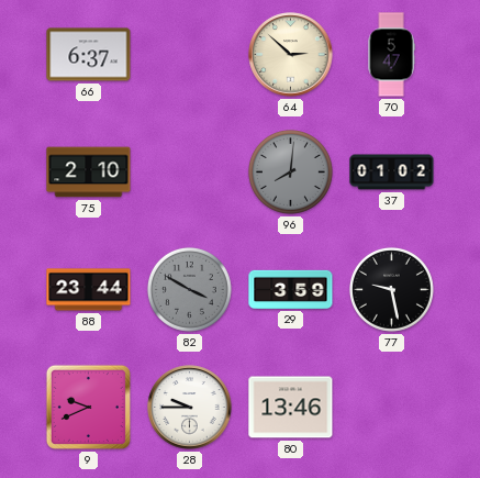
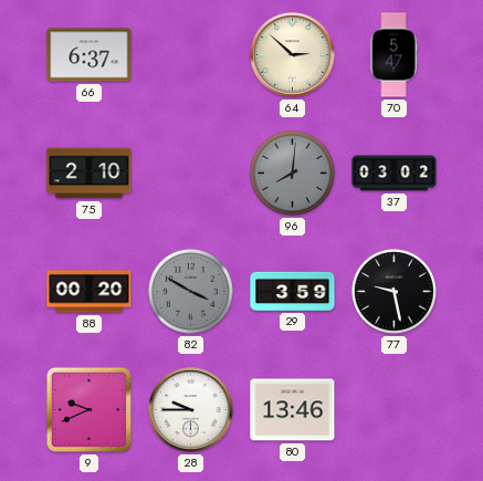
37: 01:02 -> 03:02
88: 23:44 -> 00:20
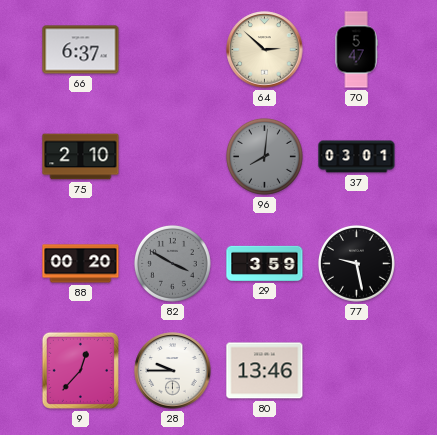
37: 03:02 -> 03:01
9: 9:41 -> 12:37
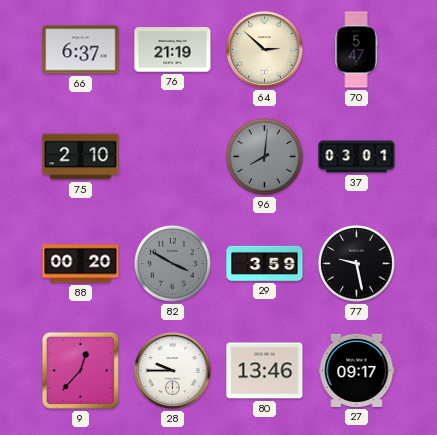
76: none -> 21:19
27: none -> 09:17
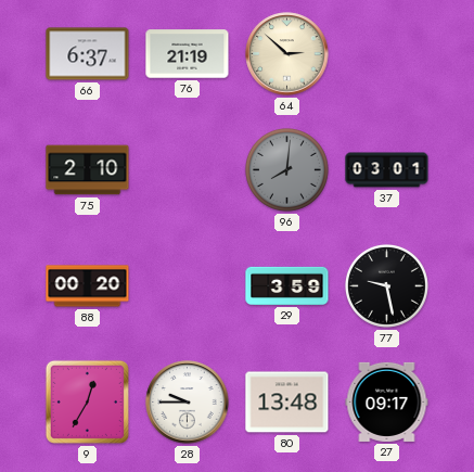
70: 5:47 -> none
82: 3:50 -> none
9: 12:37 -> 12:35
80: 13:46 -> 13:48
